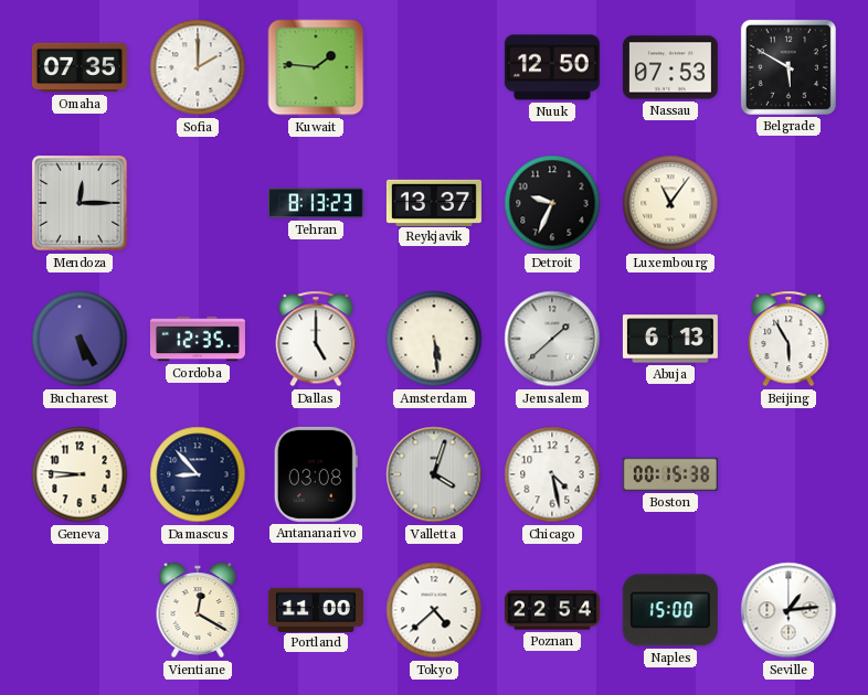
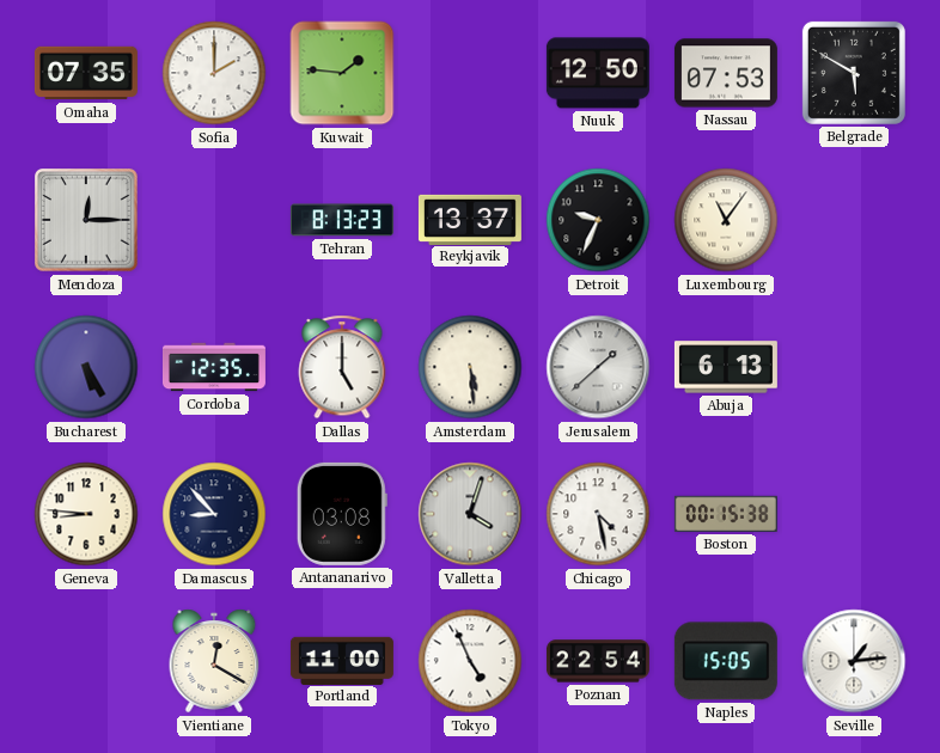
Beijing: 5:55 -> none
Tokyo: 4:38 -> 4:56
Naples: 15:00 -> 15:05
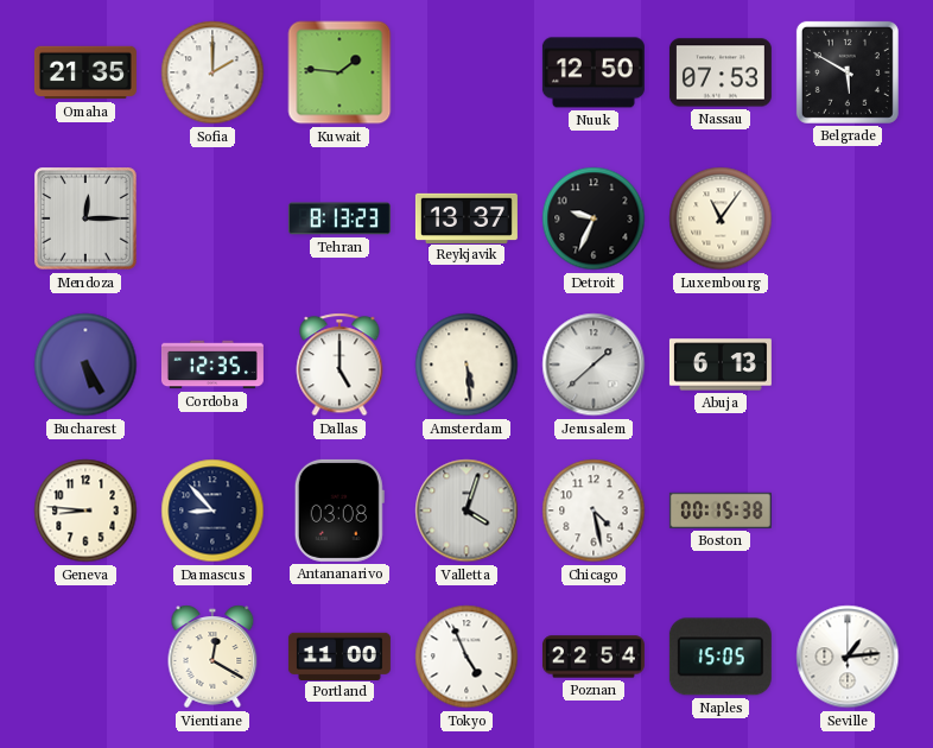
Omaha: 07:35 -> 21:35
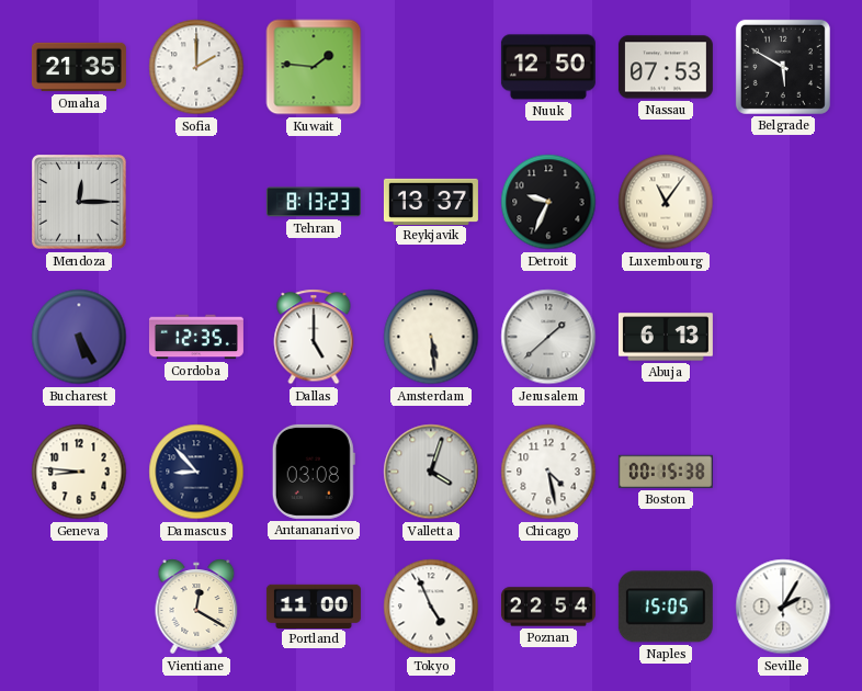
Seville: 1:14 -> 2:05
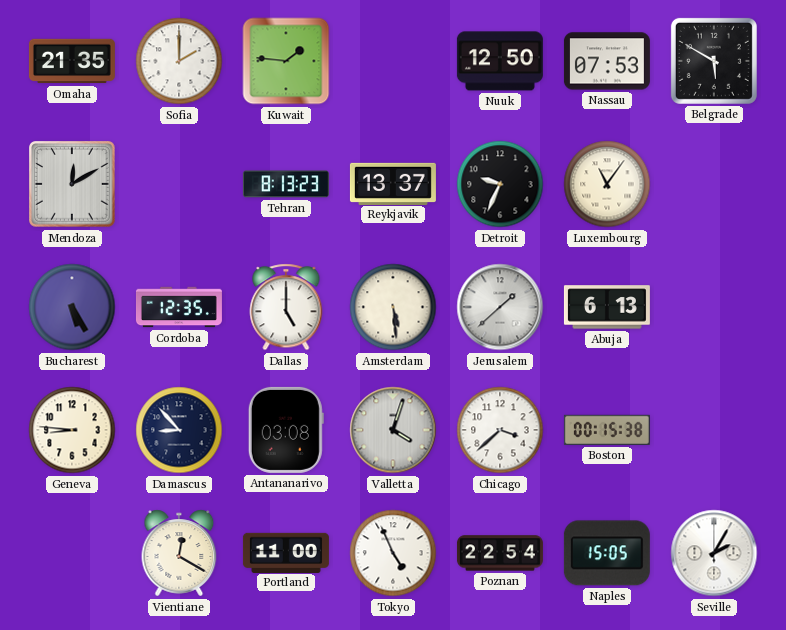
Mendoza: 12:15 -> 12:10
Chicago: 4:28 -> 3:38
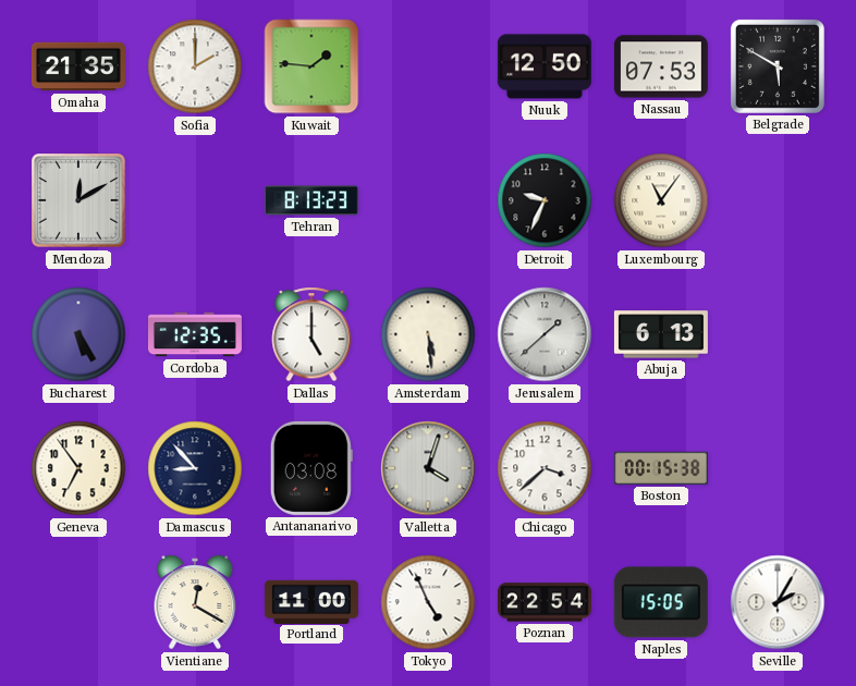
Reykjavik: 13:37 -> none
Geneva: 8:46 -> 6:54
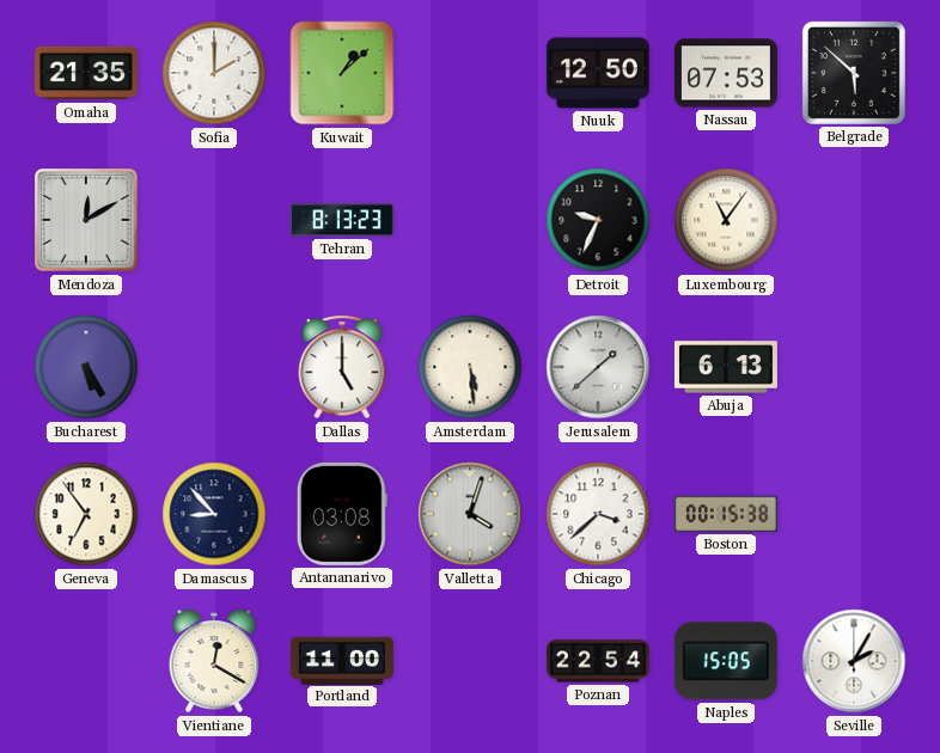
Kuwait: 1:46 -> 1:08
Belgrade: 5:50 -> 5:52
Cordoba: 12:35 -> none
Tokyo: 4:56 -> none
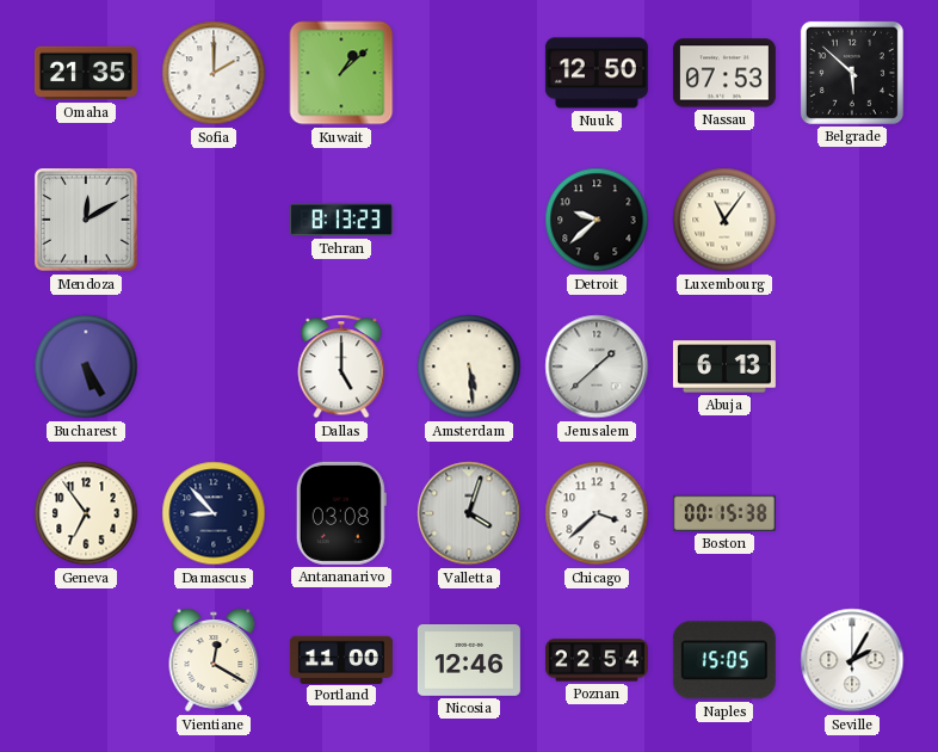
Detroit: 9:34 -> 9:38
Nicosia: none -> 12:46
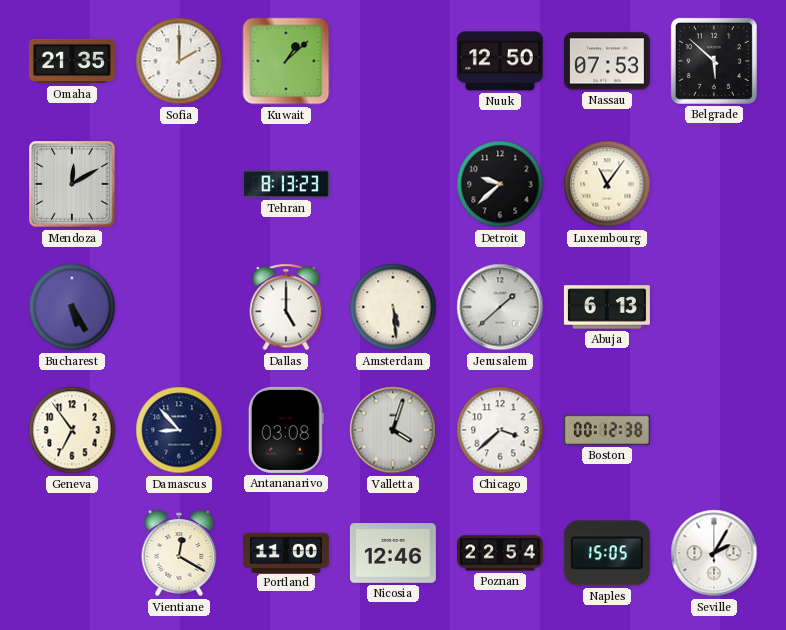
Boston: 00:15 -> 00:12
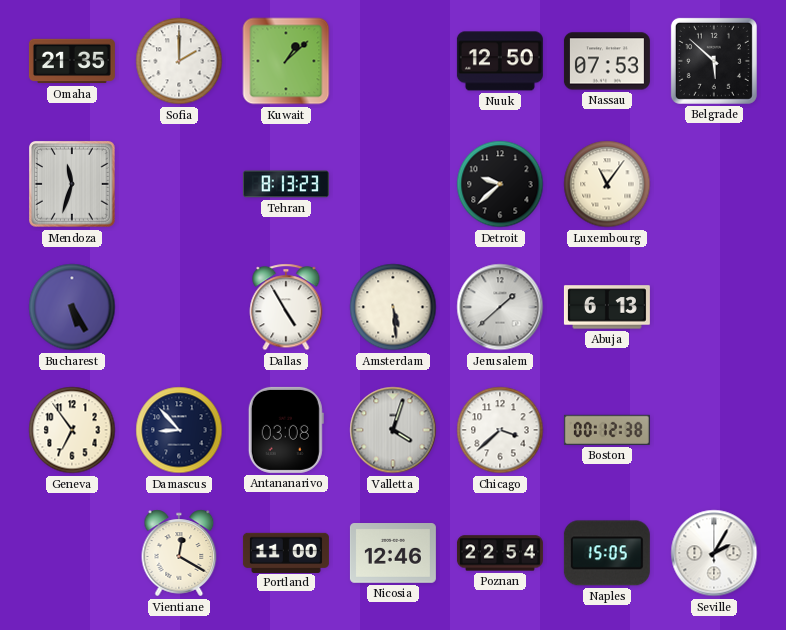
Mendoza: 12:10 -> 11:33
Dallas: 5:00 -> 4:55
